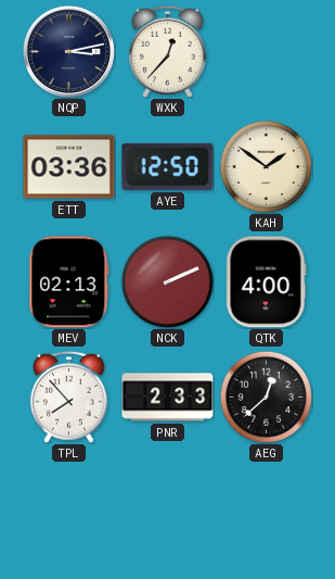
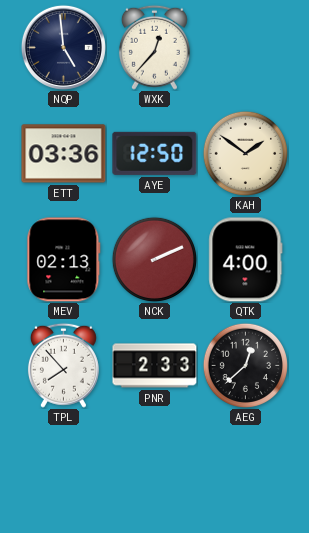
NQP: 3:13 -> 4:59
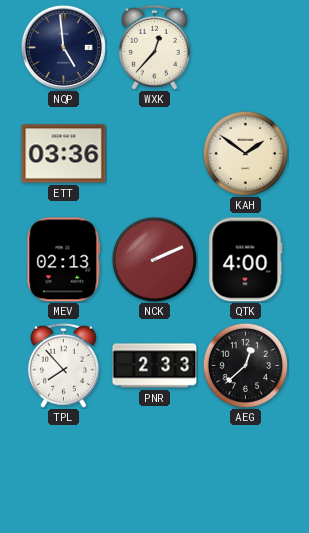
AYE: 12:50 -> none
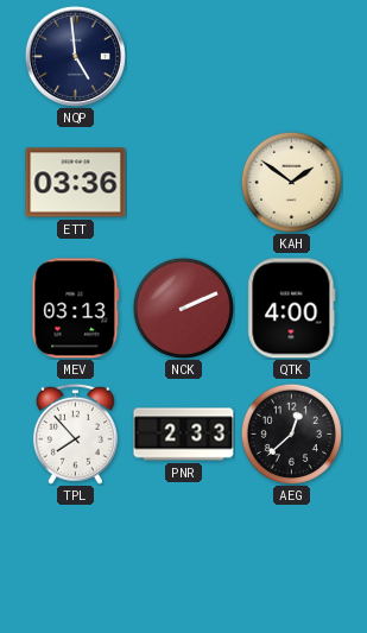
WXK: 12:37 -> none
MEV: 02:13 -> 03:13
